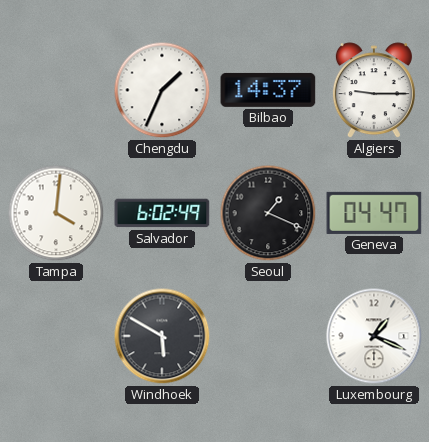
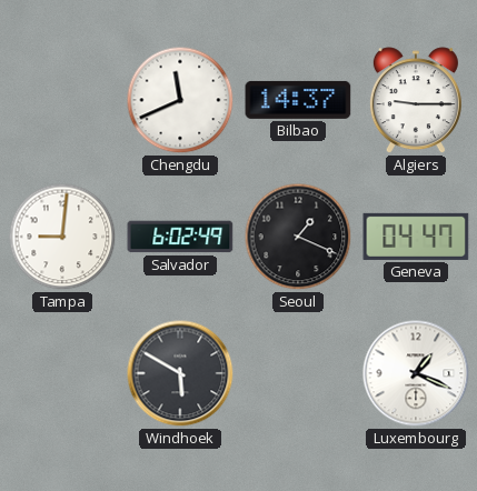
Chengdu: 1:34 -> 11:41
Tampa: 4:01 -> 9:01
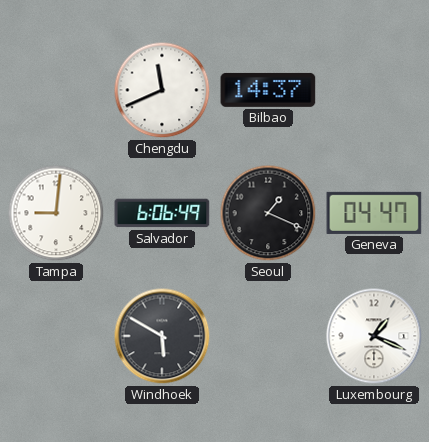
Algiers: 9:15 -> none
Salvador: 6:02 -> 6:06
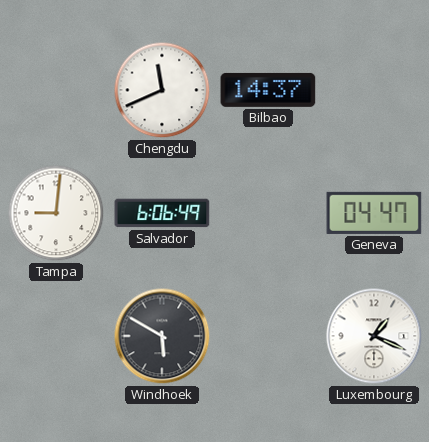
Seoul: 1:19 -> none
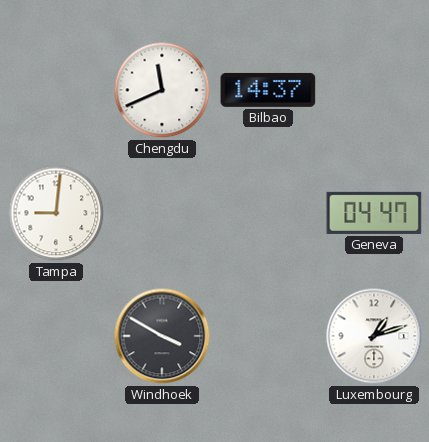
Salvador: 6:06 -> none
Windhoek: 5:50 -> 3:50
Luxembourg: 1:19 -> 1:12
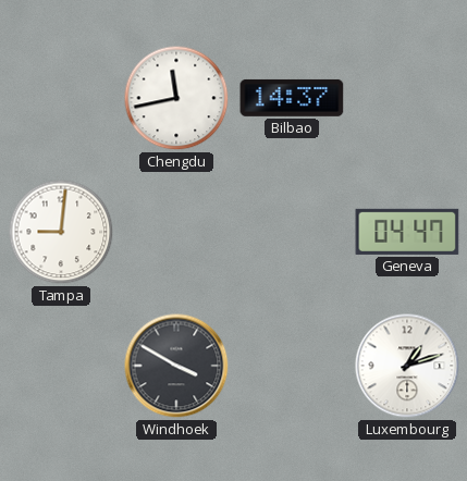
Chengdu: 11:41 -> 11:43
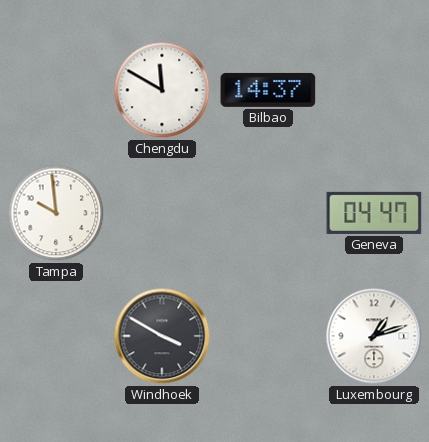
Chengdu: 11:43 -> 11:50
Tampa: 9:01 -> 9:59
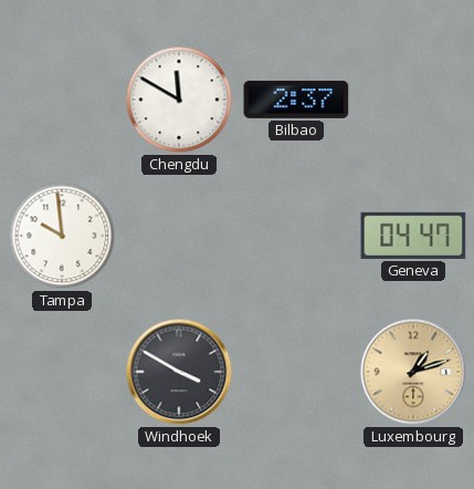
Bilbao: 14:37 -> 2:37
Luxembourg dial: white -> champagne
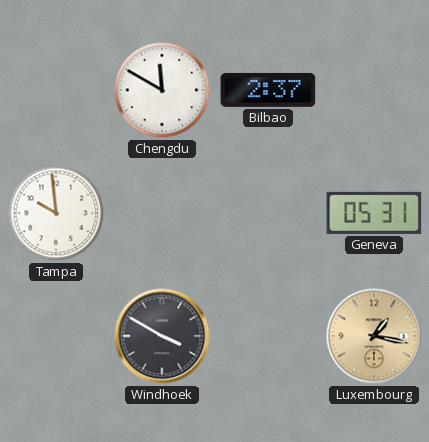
Geneva: 04:47 -> 05:31
Luxembourg: 1:12 -> 1:17
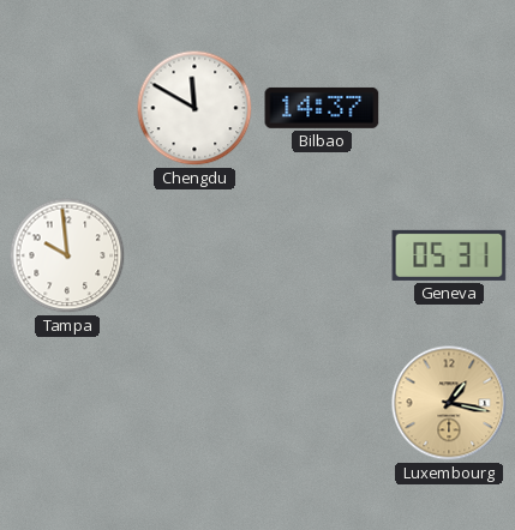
Bilbao: 2:37 -> 14:37
Windhoek: 3:50 -> none
